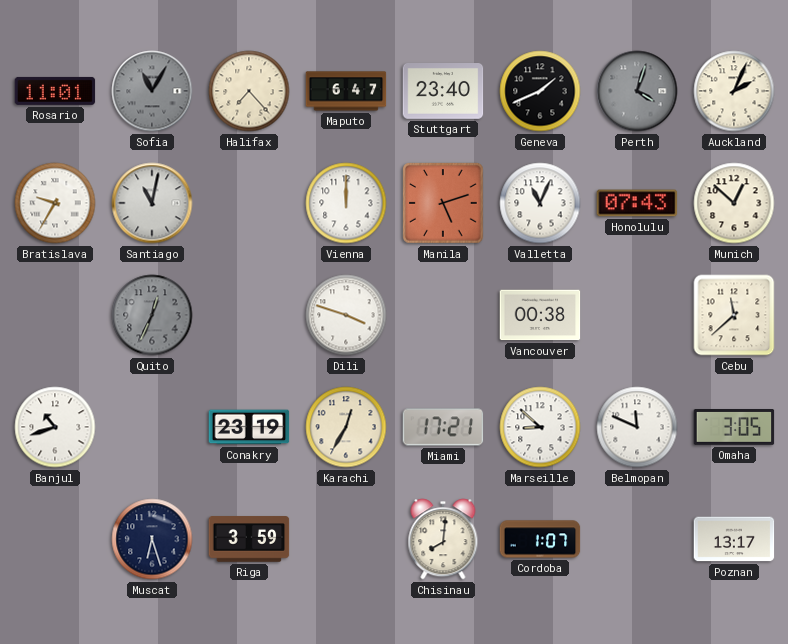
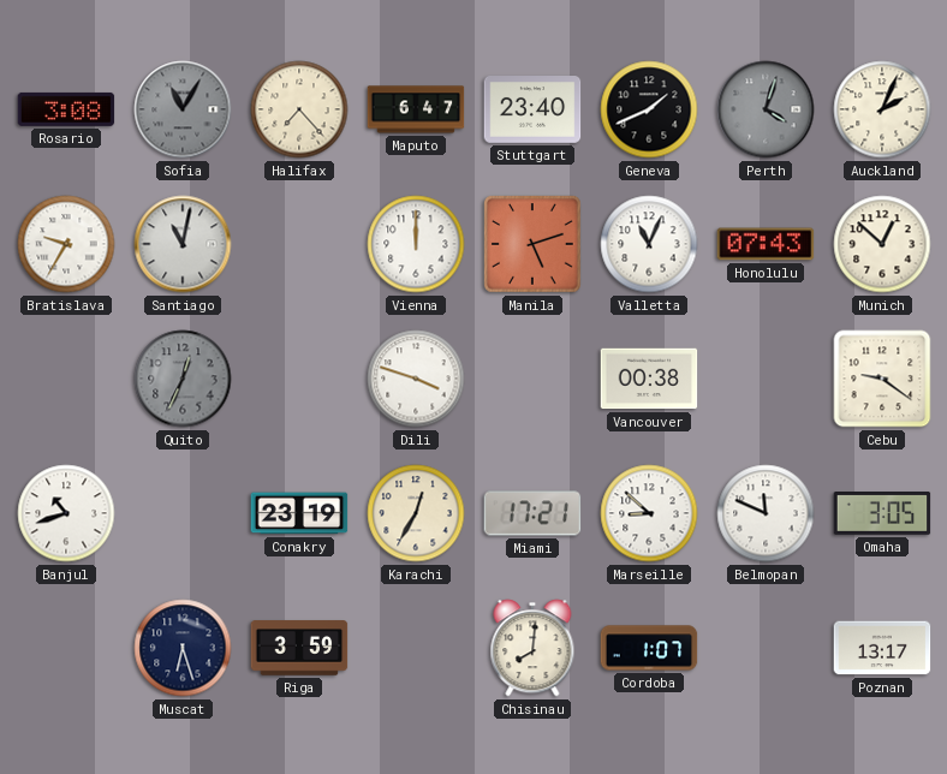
Rosario: 11:01 -> 3:08
Cebu: 11:38 -> 9:21
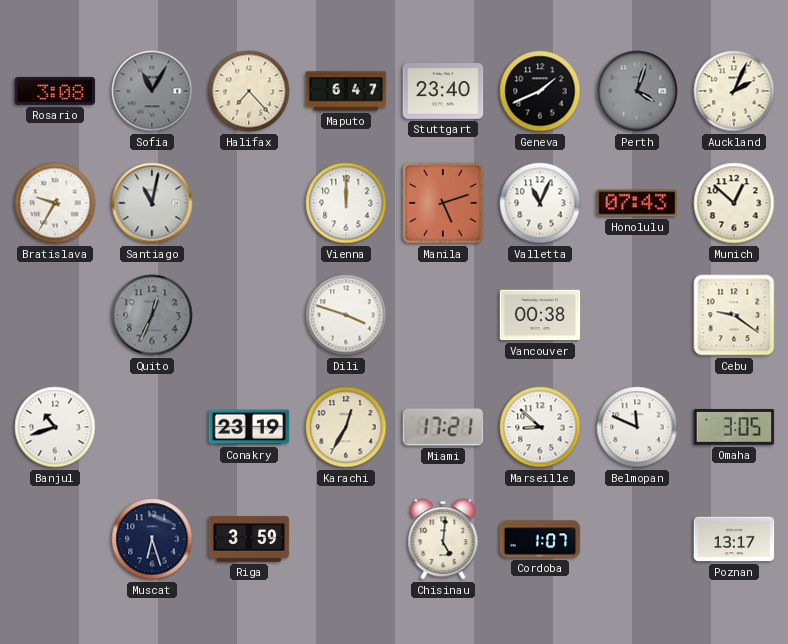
Chisinau: 8:01 -> 5:01
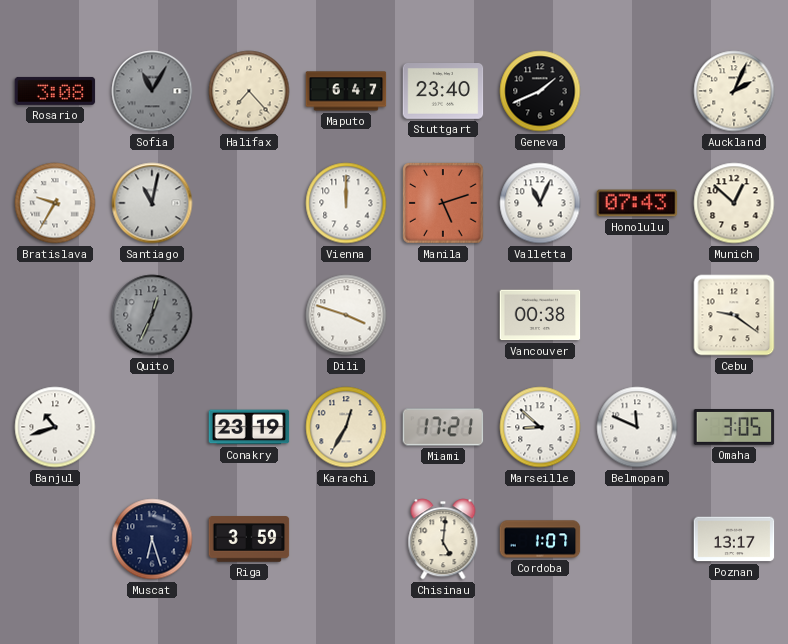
Perth: 4:03 -> none
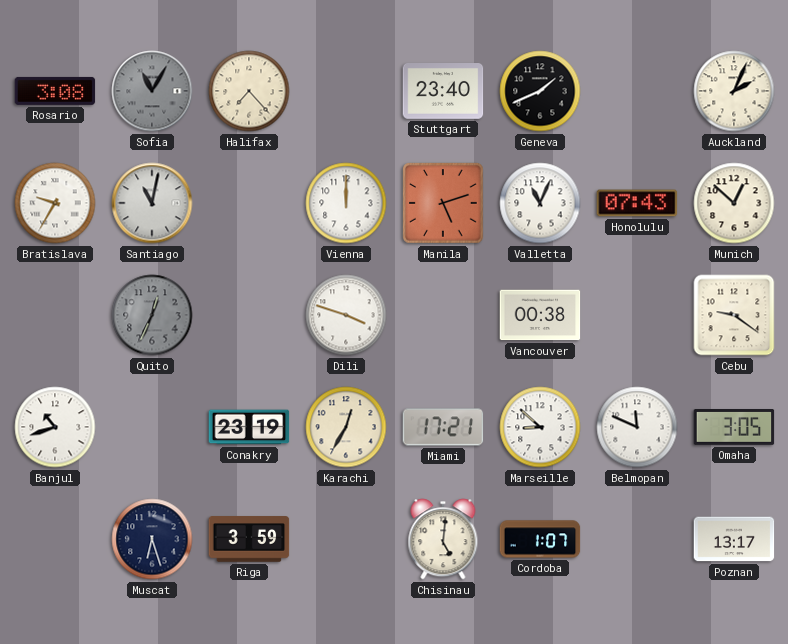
Maputo: 6:47 -> none
